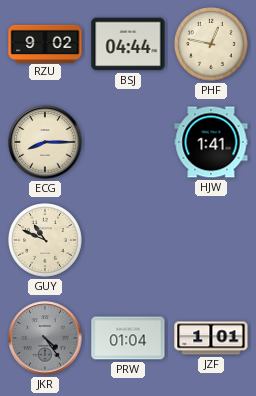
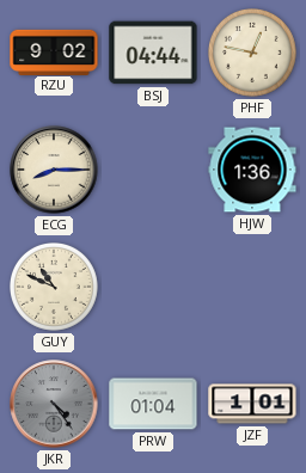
HJW: 1:41 -> 1:36
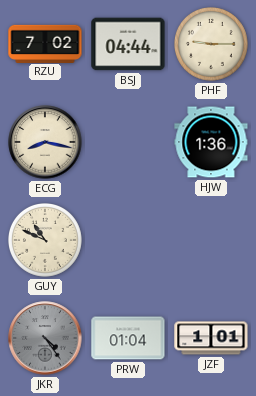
RZU: 9:02 -> 7:02
PHF: 12:47 -> 9:15
ECG: 8:15 -> 8:17
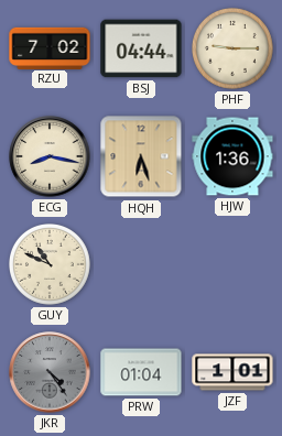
HQH: none -> 6:27
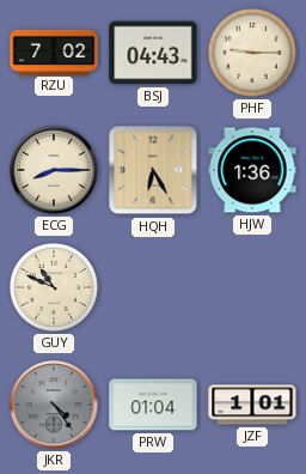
BSJ: 04:44 -> 04:43
ECG: 8:17 -> 8:15
HQH: 6:27 -> 6:25
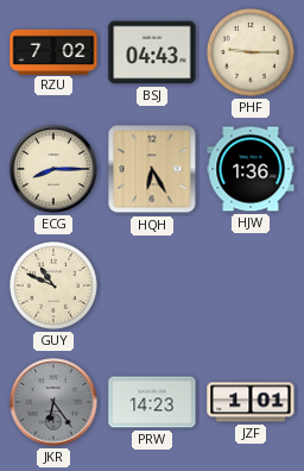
JKR: 4:24 -> 6:24
PRW: 01:04 -> 14:23
